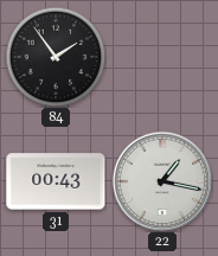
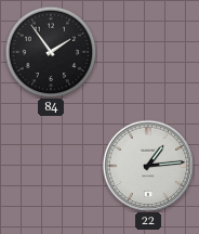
31: 00:43 -> none
22: 1:17 -> 1:14
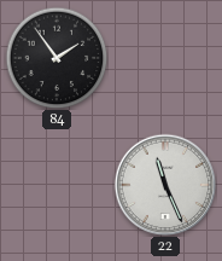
22: 1:14 -> 11:26
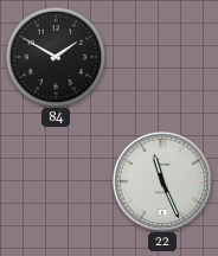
84: 1:54 -> 1:50
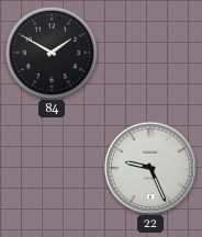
22: 11:26 -> 9:26
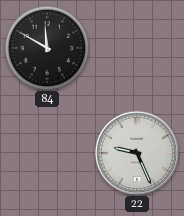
84: 1:50 -> 11:50
